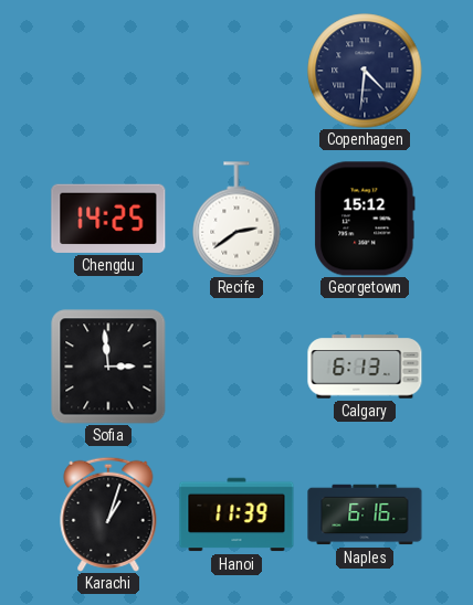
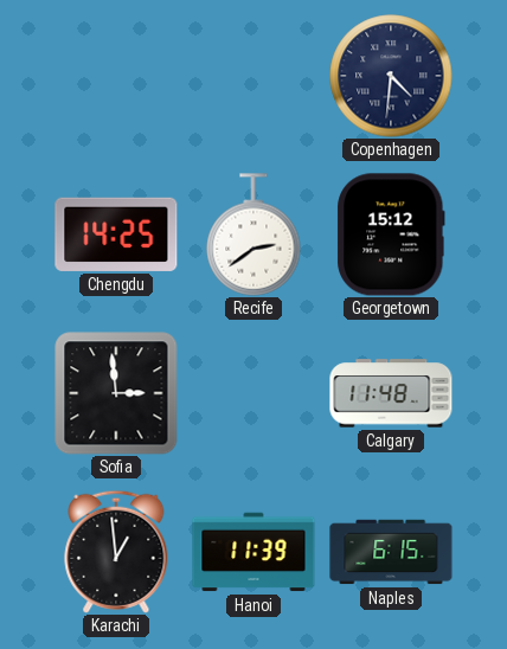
Calgary: 6:13 -> 11:48
Karachi: 1:03 -> 12:59
Naples: 6:16 -> 6:15
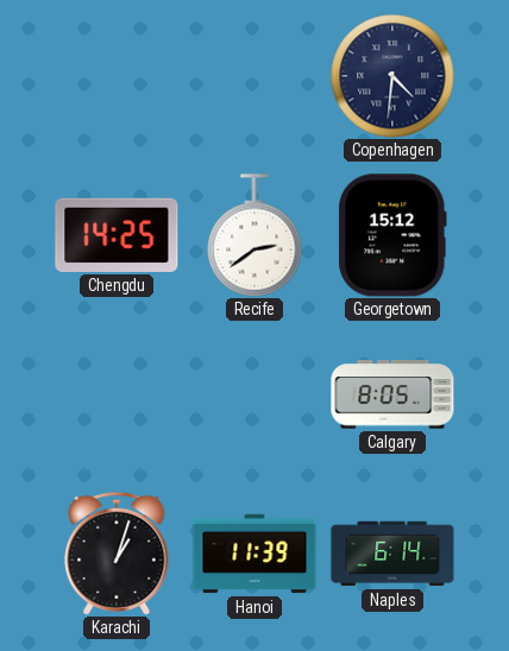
Sofia: 2:59 -> none
Calgary: 11:48 -> 8:05
Karachi: 12:59 -> 1:03
Naples: 6:15 -> 6:14
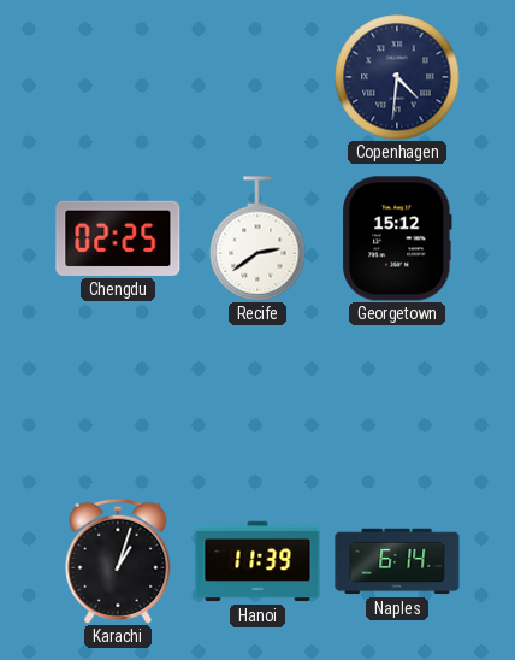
Chengdu: 14:25 -> 02:25
Calgary: 8:05 -> none
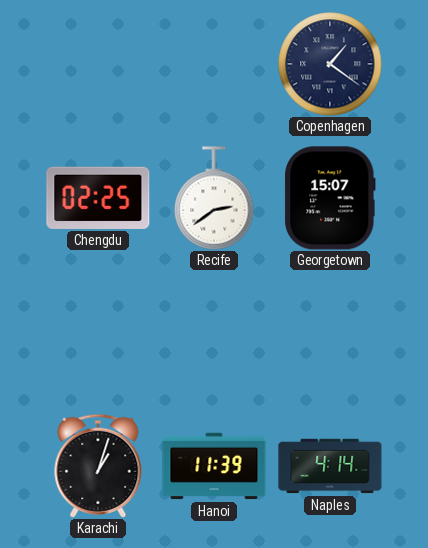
Copenhagen: 4:31 -> 1:21
Georgetown: 15:12 -> 15:07
Naples: 6:14 -> 4:14
